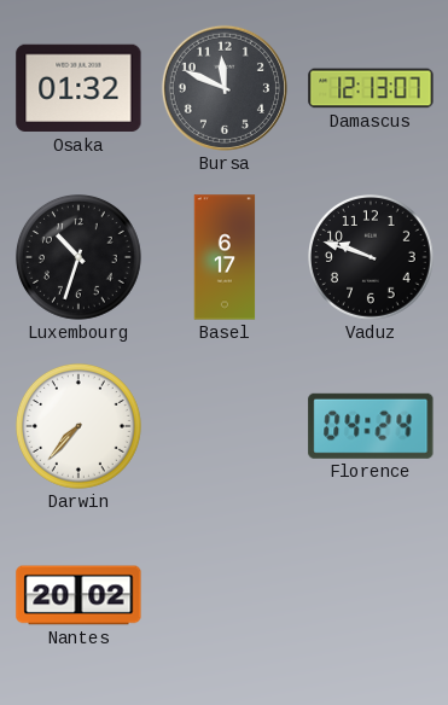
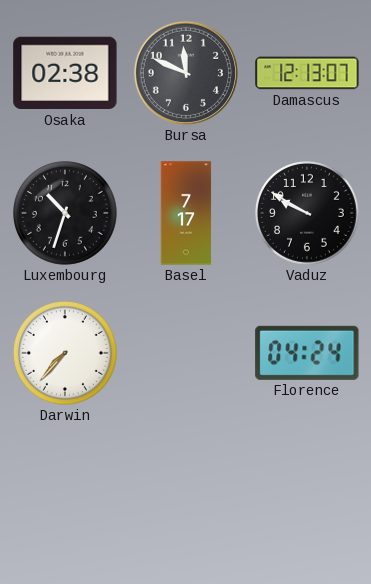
Osaka: 01:32 -> 02:38
Basel: 6:17 -> 7:17
Vaduz: 9:48 -> 9:50
Nantes: 20:02 -> none
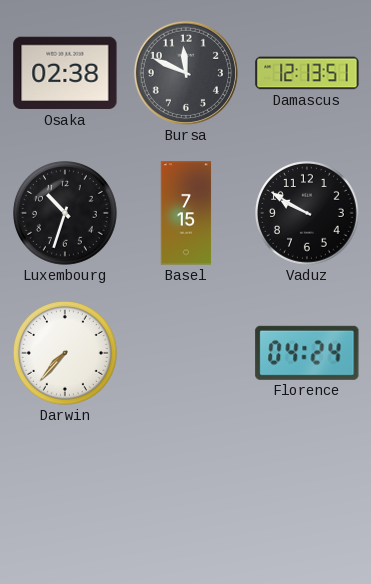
Damascus: 12:13:07 -> 12:13:51
Basel: 7:17 -> 7:15
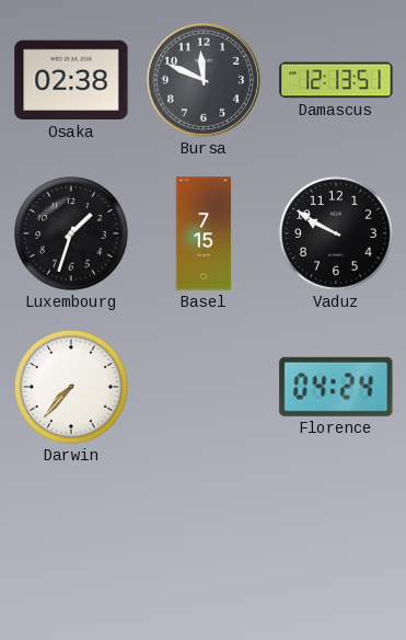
Luxembourg: 10:33 -> 1:33
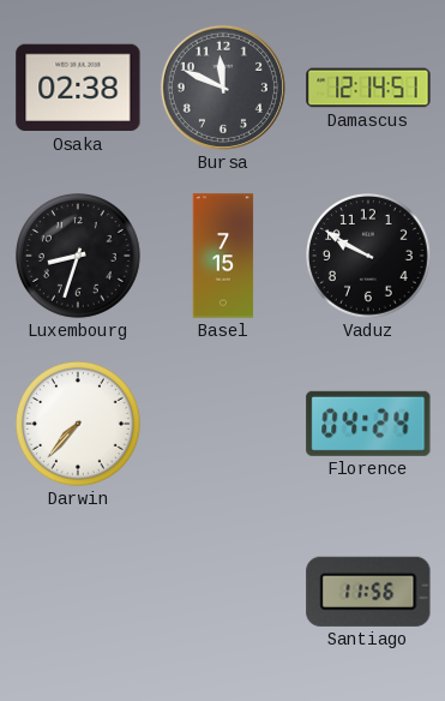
Damascus: 12:13 -> 12:14
Luxembourg: 1:33 -> 8:33
Santiago: none -> 11:56
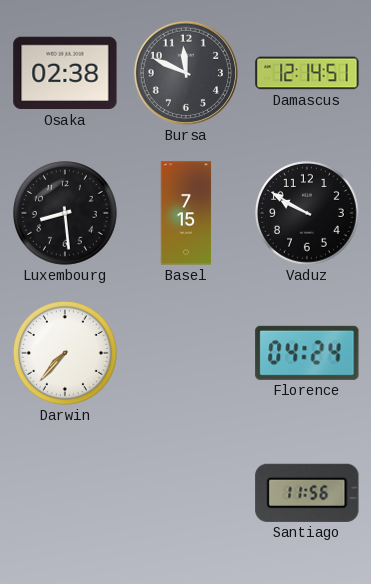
Luxembourg: 8:33 -> 8:29
